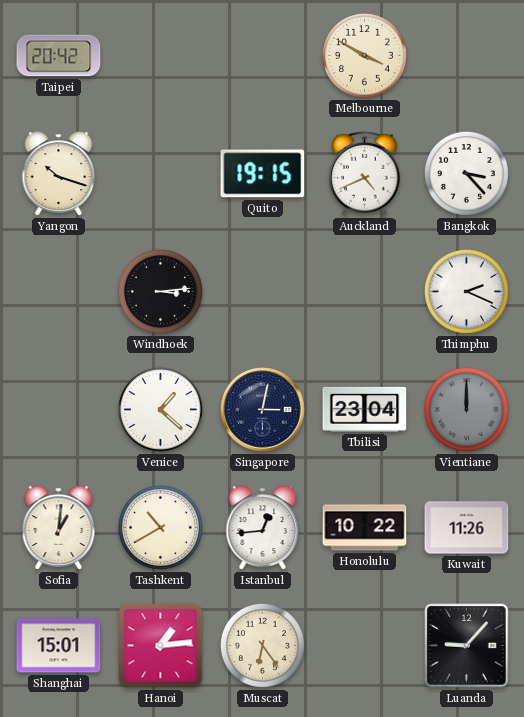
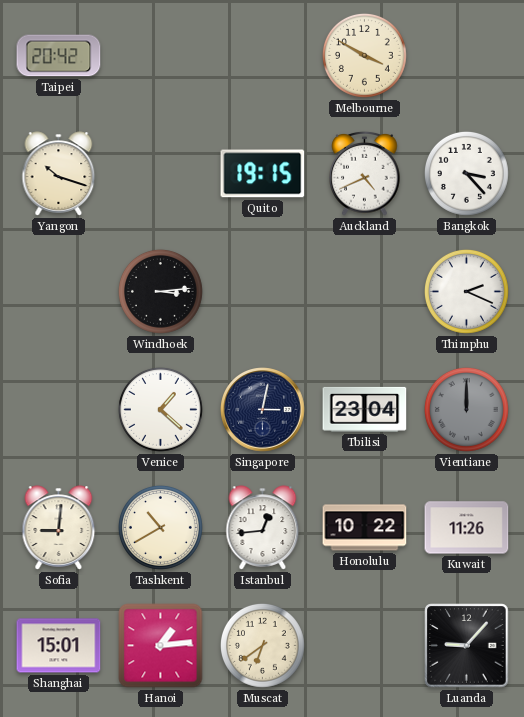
Sofia: 1:01 -> 9:01
Muscat: 6:24 -> 6:39
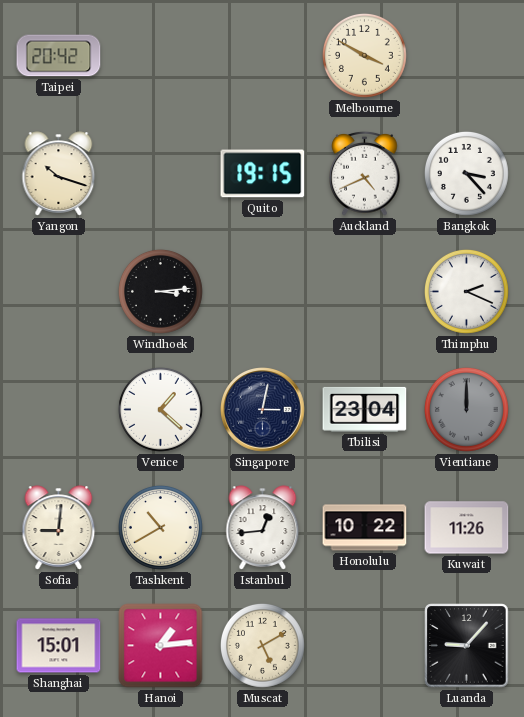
Muscat: 6:39 -> 5:10
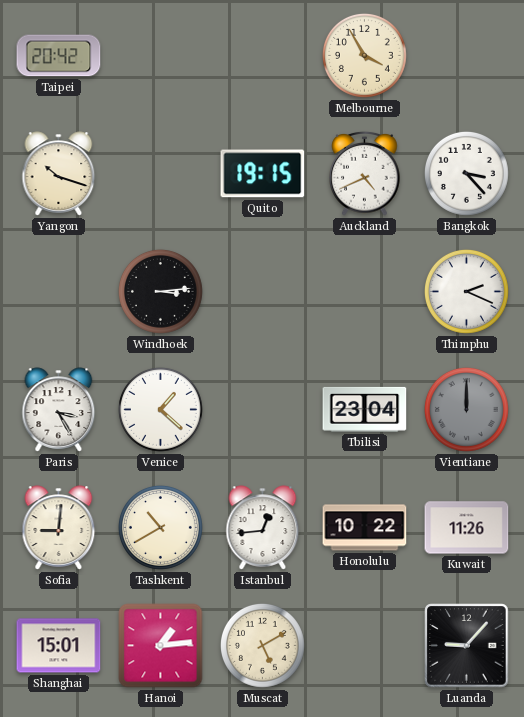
Melbourne: 3:50 -> 3:55
Paris: none -> 3:25
Singapore: 3:02 -> none
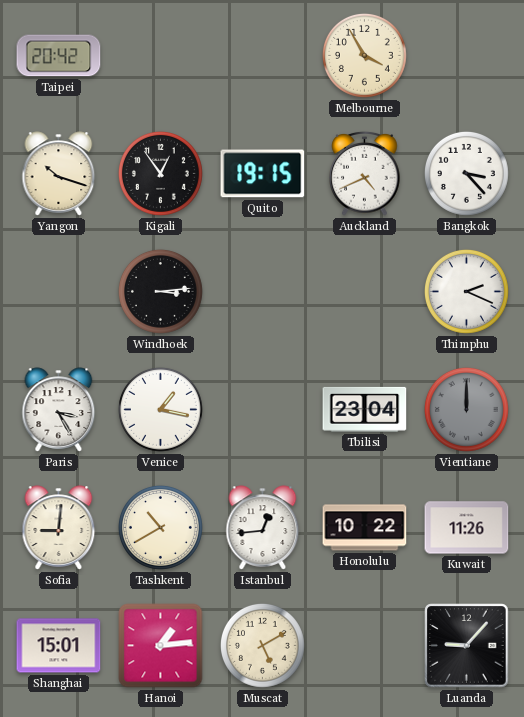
Kigali: none -> 12:54
Venice: 1:22 -> 1:17
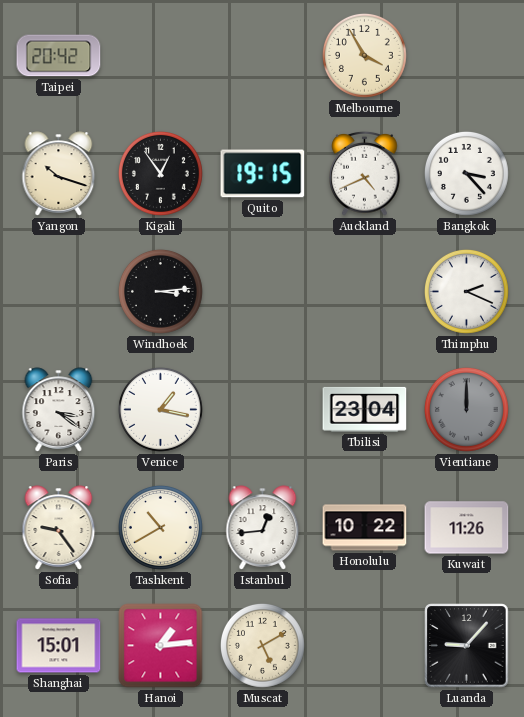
Paris: 3:25 -> 3:21
Sofia: 9:01 -> 9:24
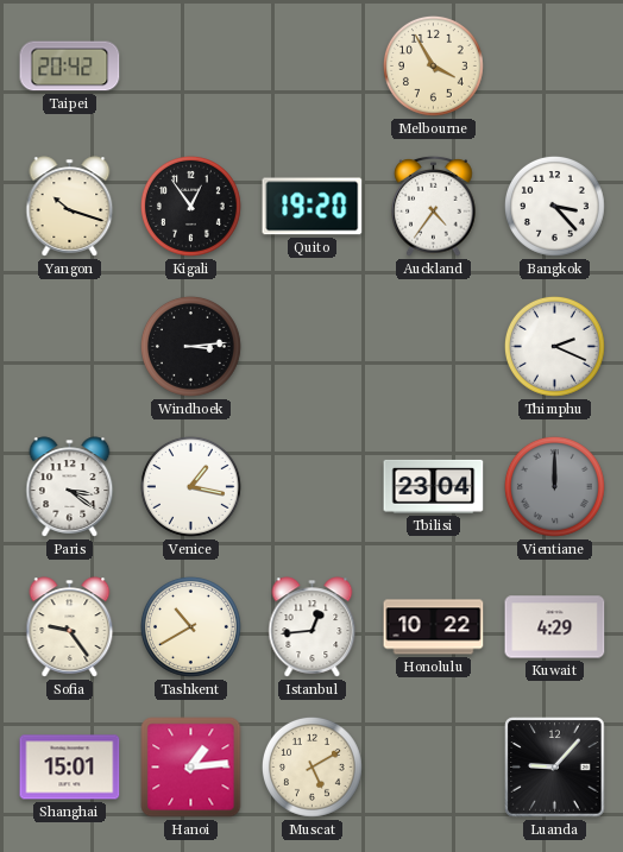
Quito: 19:15 -> 19:20
Auckland: 4:41 -> 4:36
Kuwait: 11:26 -> 4:29
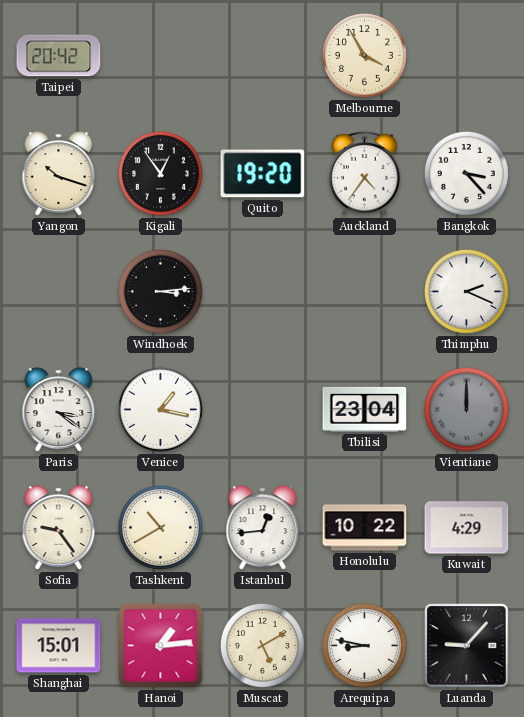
Arequipa: none -> 8:47
